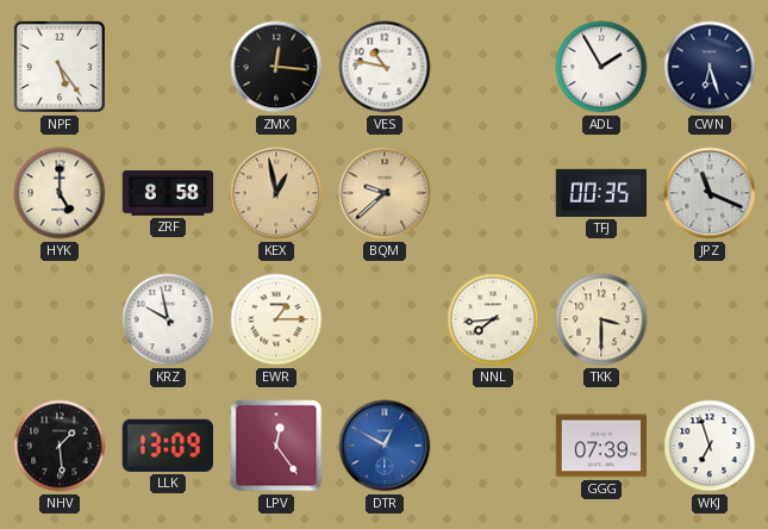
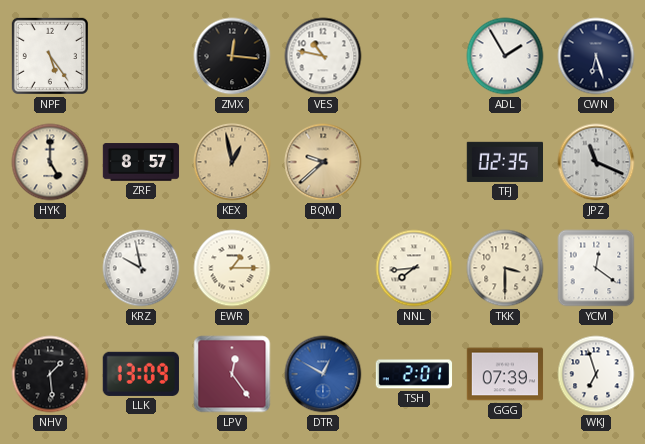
ZRF: 8:58 -> 8:57
TFJ: 00:35 -> 02:35
YCM: none -> 12:21
TSH: none -> 2:01
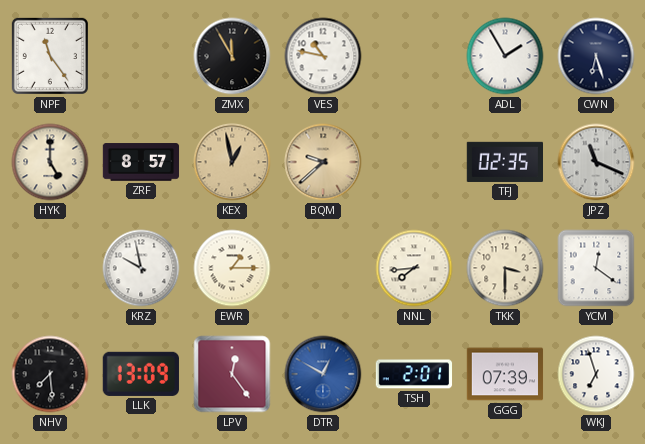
NPF: 5:24 -> 11:24
ZMX: 12:16 -> 11:55
NHV: 1:29 -> 7:29
